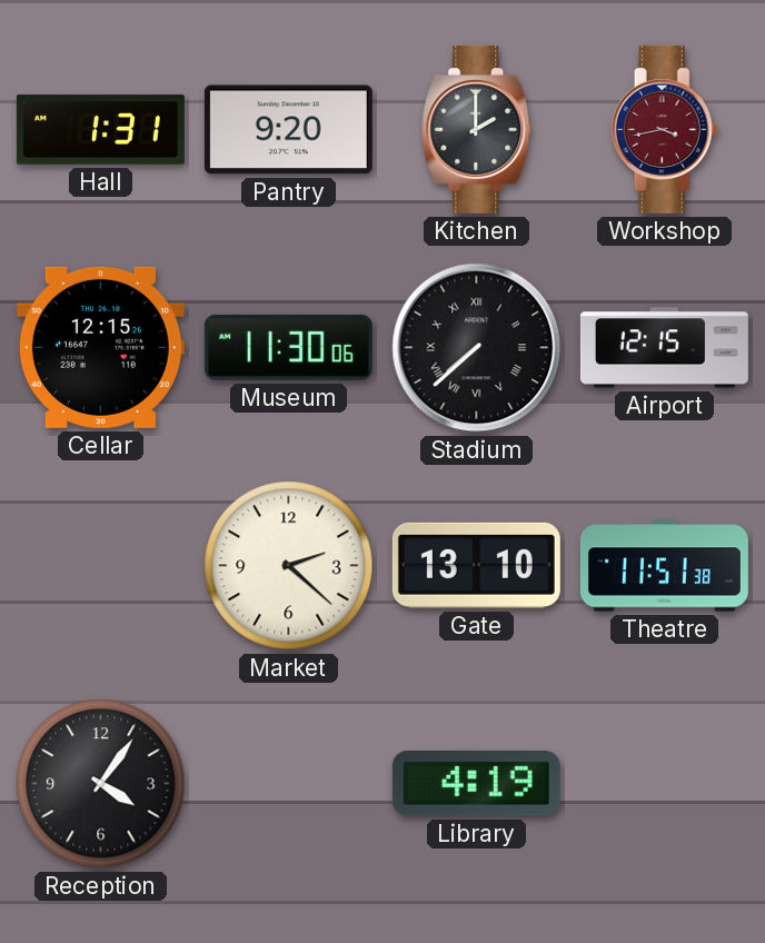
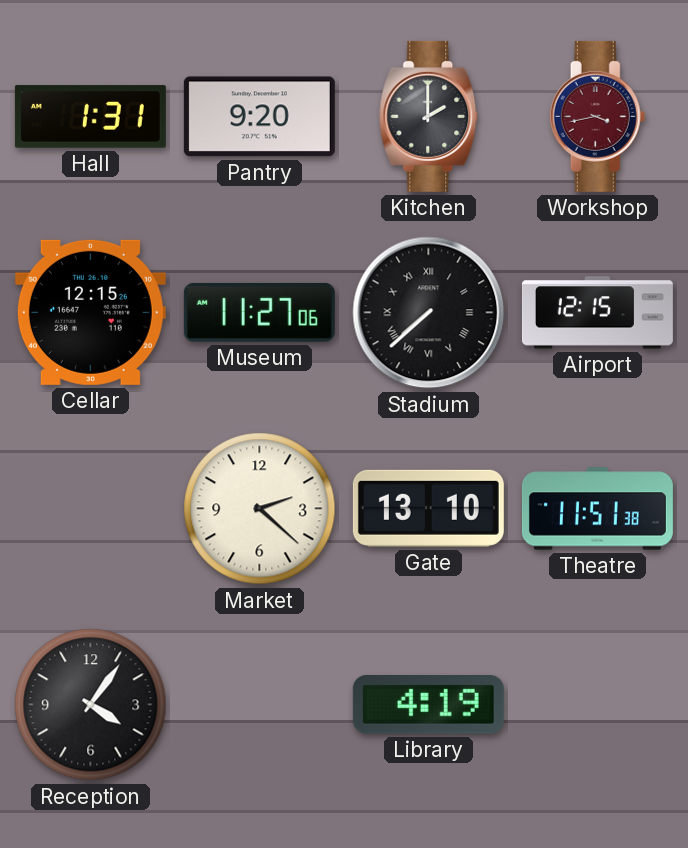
Museum: 11:30 -> 11:27
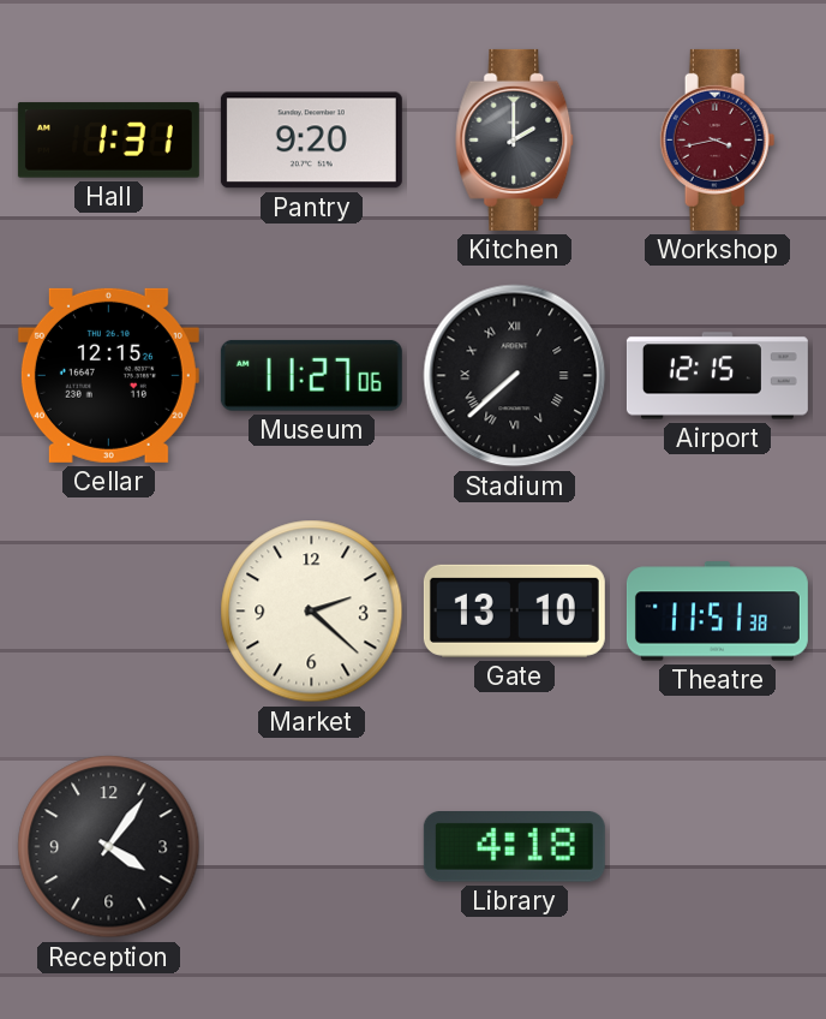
Library: 4:19 -> 4:18
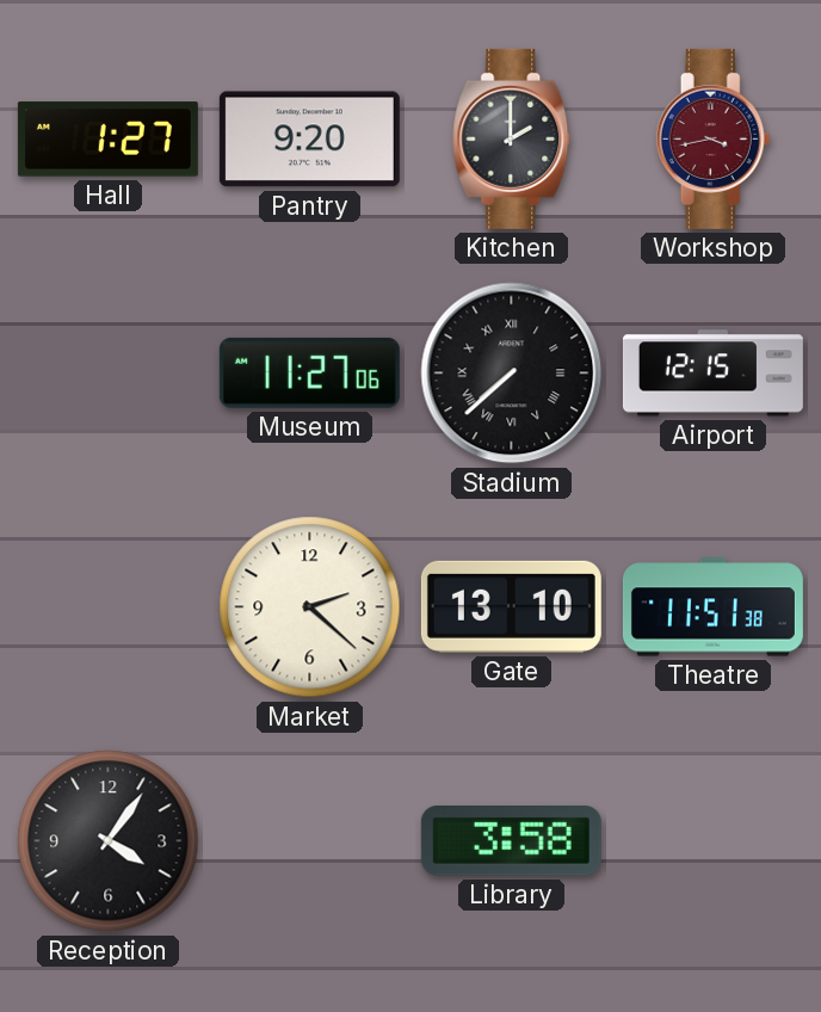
Hall: 1:31 -> 1:27
Cellar: 12:15 -> none
Library: 4:18 -> 3:58
